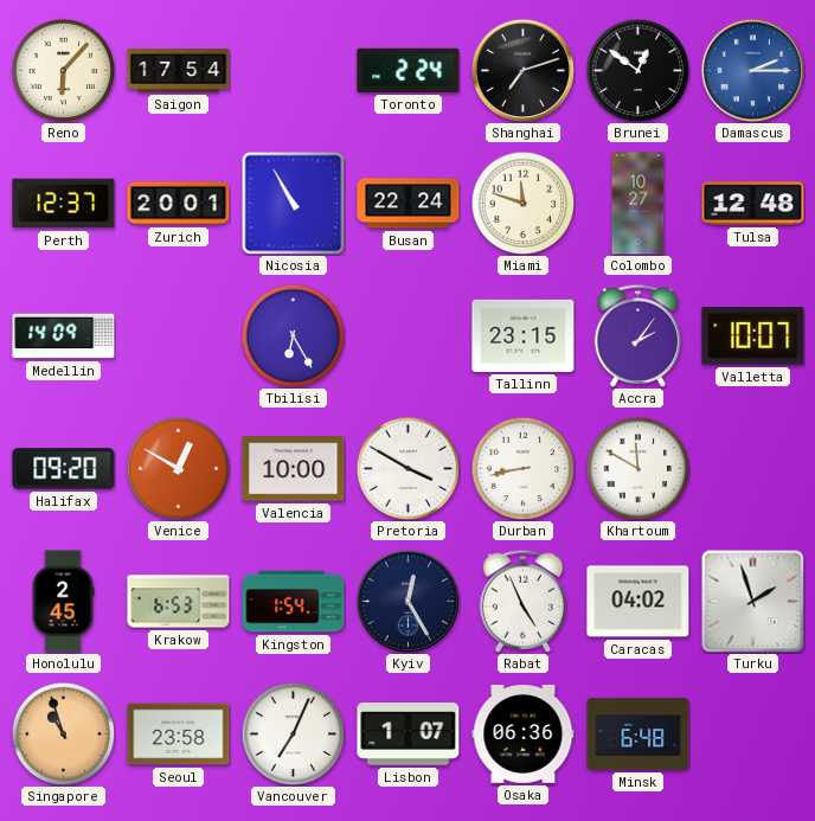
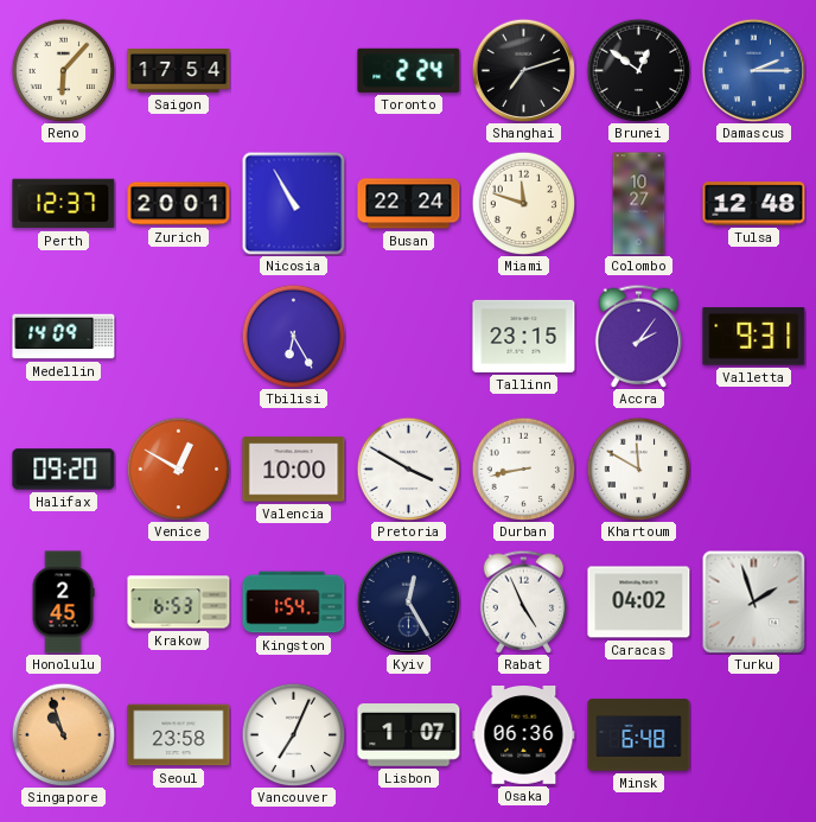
Valletta: 10:07 -> 9:31
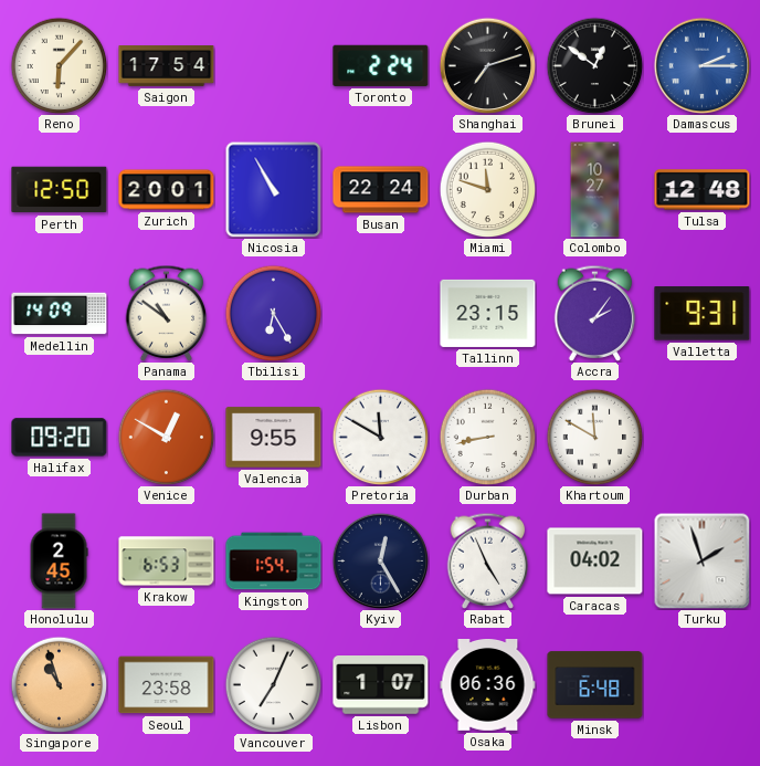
Perth: 12:37 -> 12:50
Panama: none -> 10:51
Valencia: 10:00 -> 9:55
Pretoria: 3:50 -> 11:50
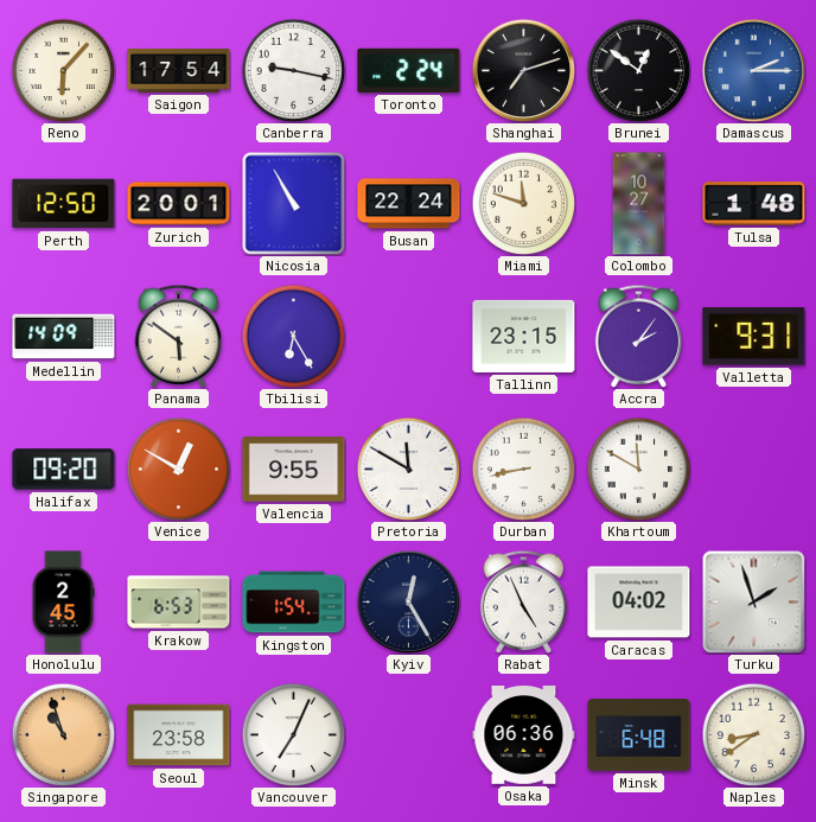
Canberra: none -> 9:17
Tulsa: 12:48 -> 1:48
Panama: 10:51 -> 5:51
Lisbon: 1:07 -> none
Naples: none -> 8:39
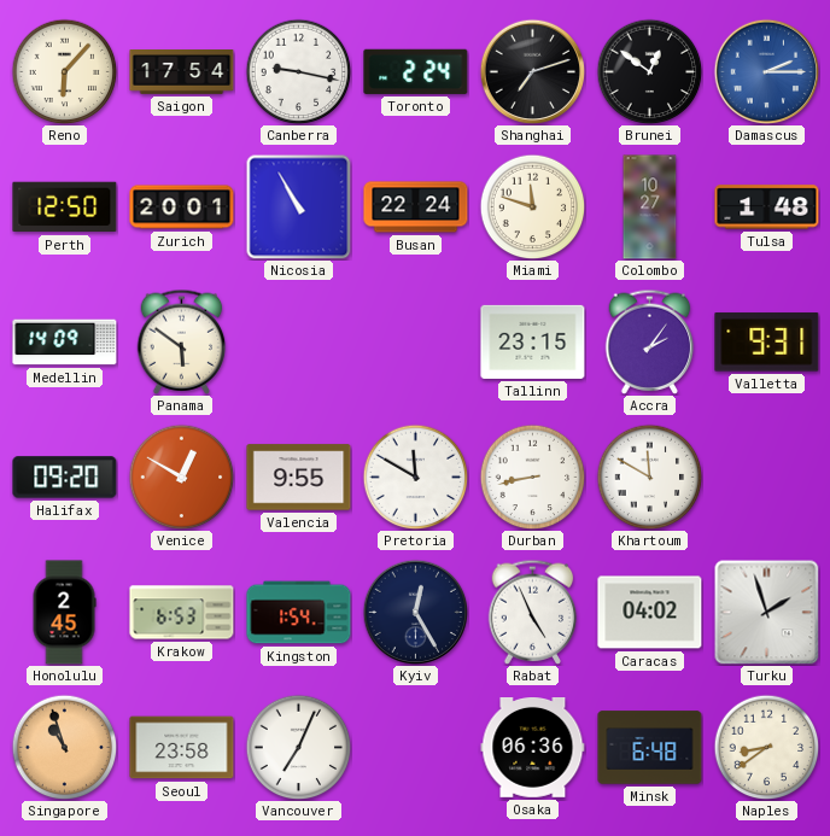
Tbilisi: 6:25 -> none
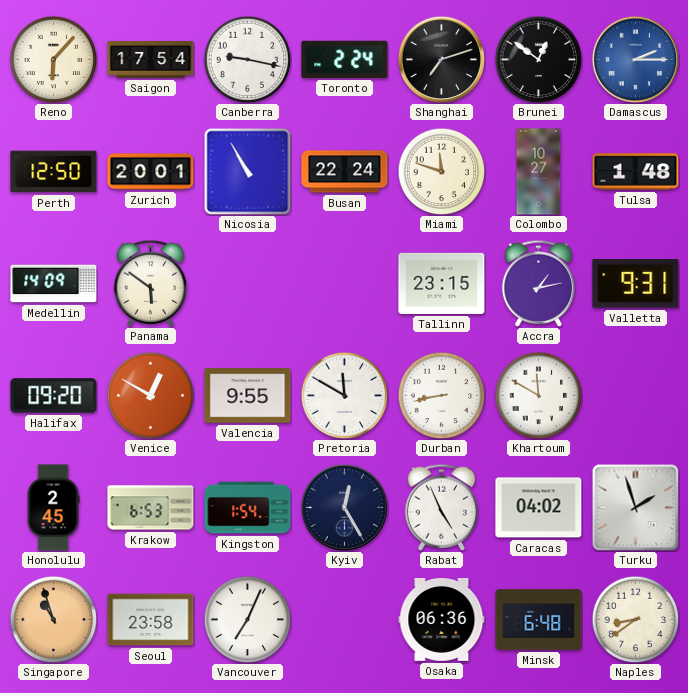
Accra: 2:06 -> 1:13
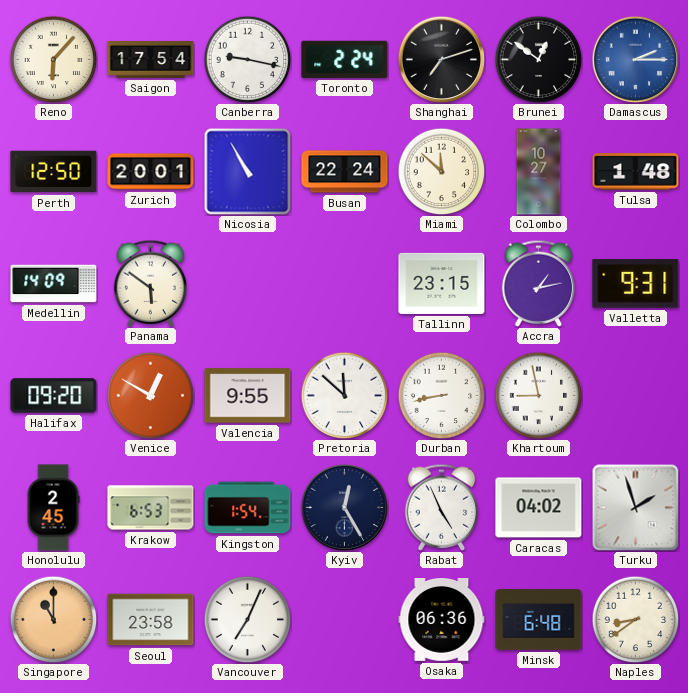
Miami: 11:48 -> 11:52
Pretoria: 11:50 -> 11:52
Khartoum: 11:50 -> 8:58
Singapore: 10:57 -> 11:00
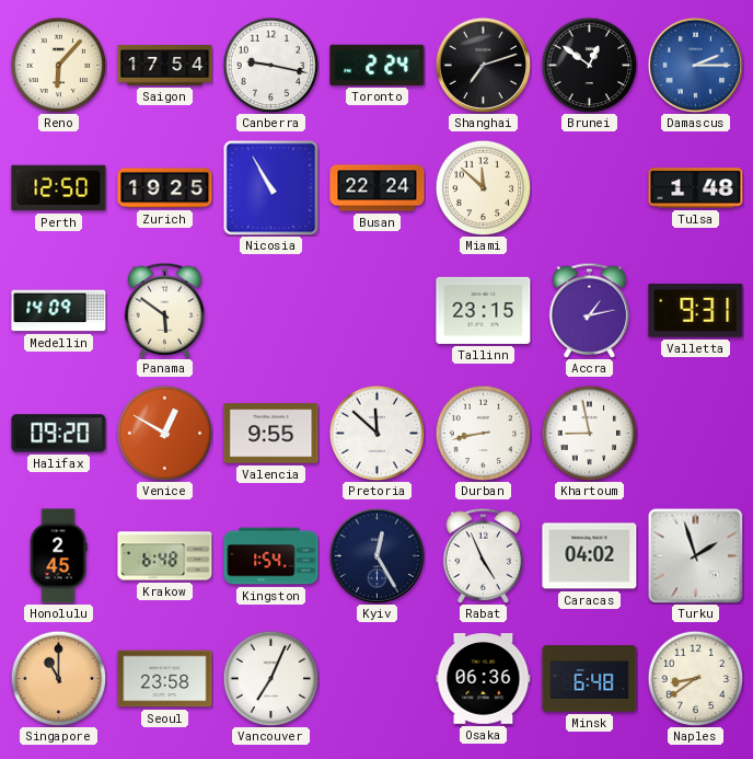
Zurich: 20:01 -> 19:25
Colombo: 10:27 -> none
Krakow: 6:53 -> 6:48
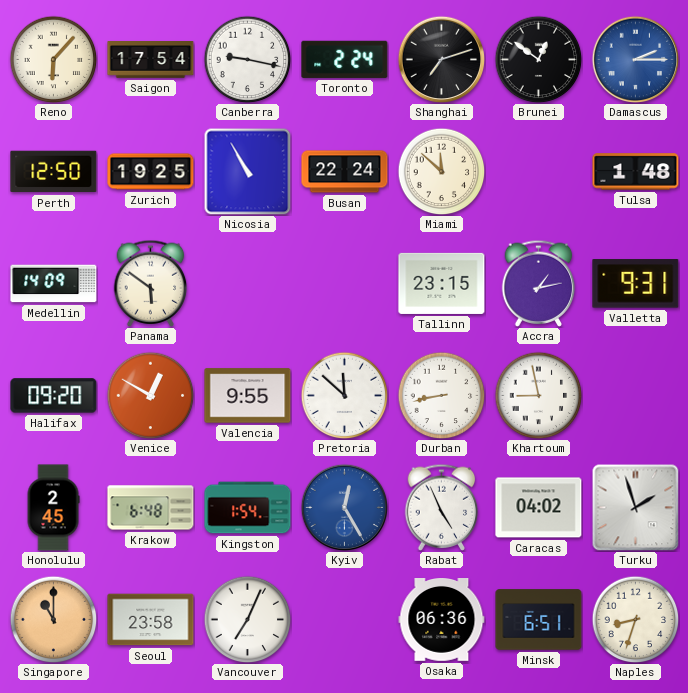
Kyiv dial: navy -> blue
Minsk: 6:48 -> 6:51
Naples: 8:39 -> 8:33
